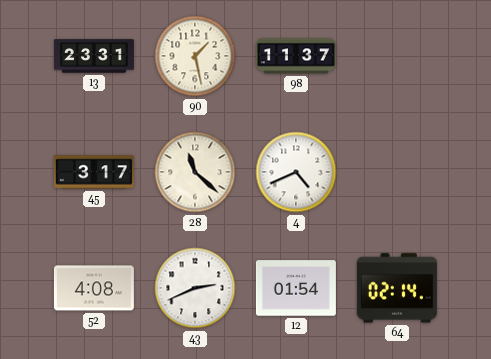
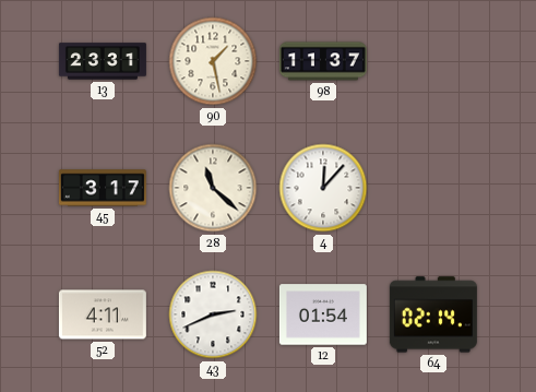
4: 4:41 -> 12:07
52: 4:08 -> 4:11
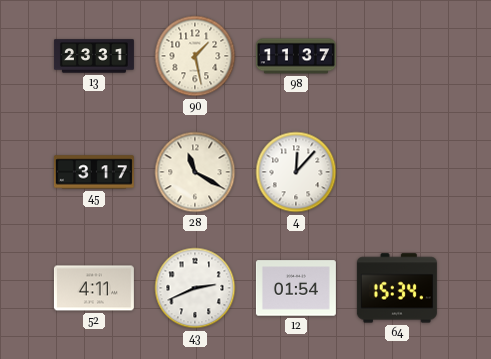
28: 11:22 -> 11:20
64: 02:14 -> 15:34
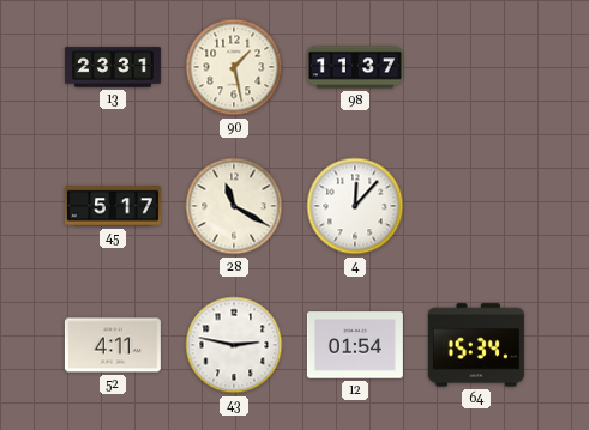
45: 3:17 -> 5:17
43: 2:41 -> 2:47
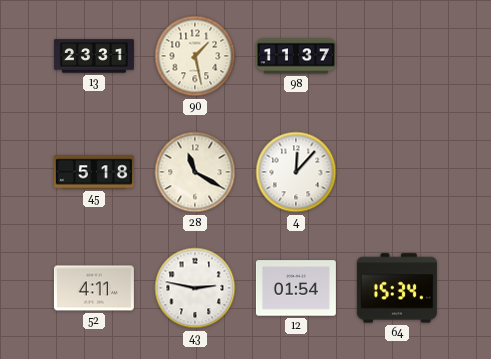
45: 5:17 -> 5:18
